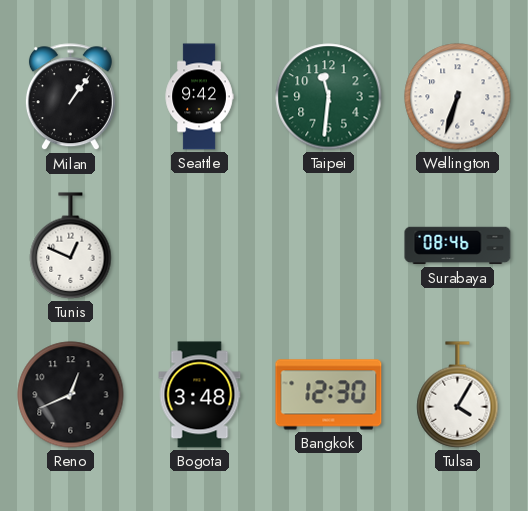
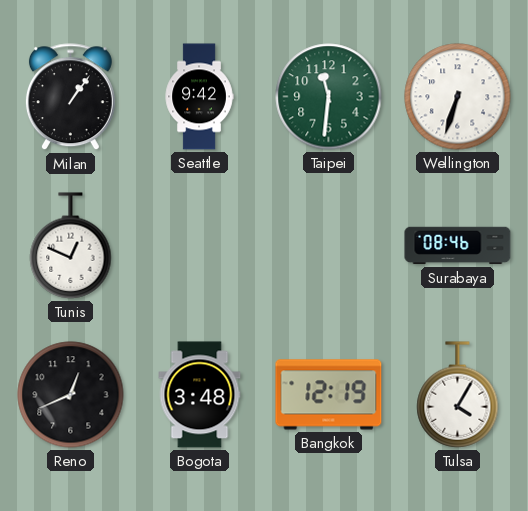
Bangkok: 12:30 -> 12:19
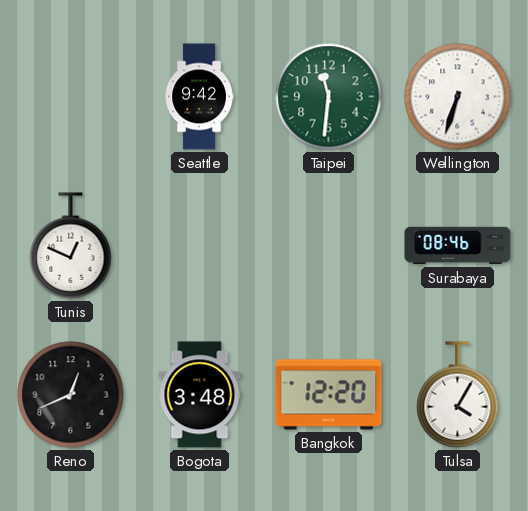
Milan: 1:06 -> none
Bangkok: 12:19 -> 12:20
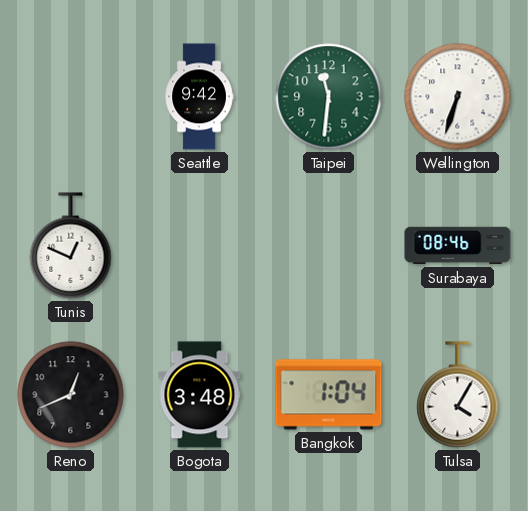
Bangkok: 12:20 -> 1:04
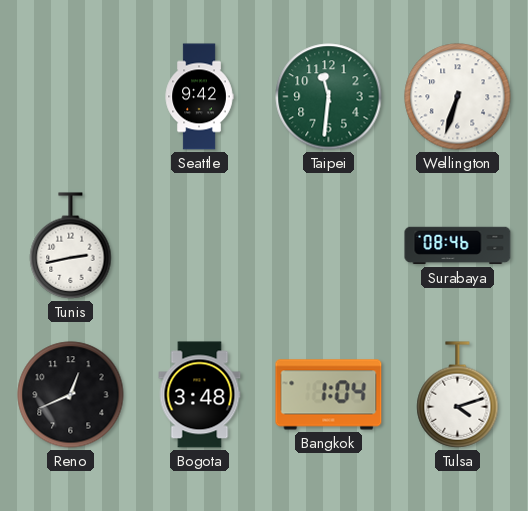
Tunis: 12:49 -> 2:43
Tulsa: 4:05 -> 4:12
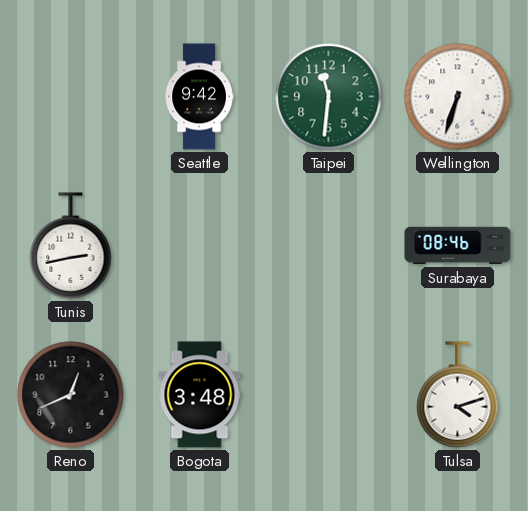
Bangkok: 1:04 -> none
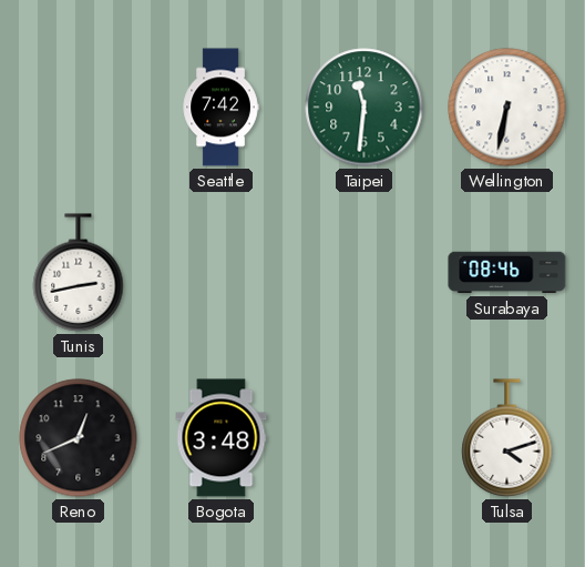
Seattle: 9:42 -> 7:42
Wellington: 6:33 -> 6:32
